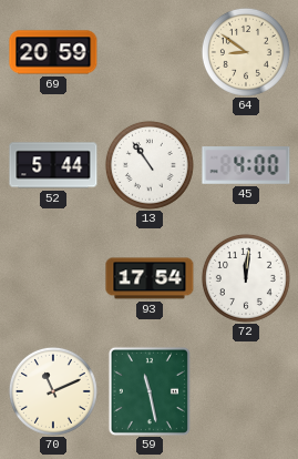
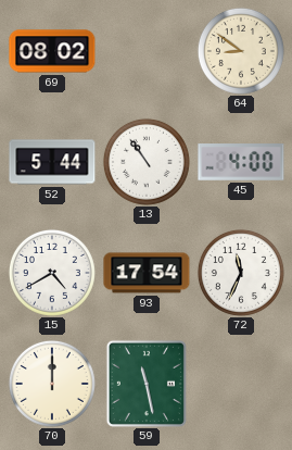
69: 20:59 -> 08:02
15: none -> 4:40
72: 12:01 -> 11:34
70: 11:11 -> 12:00
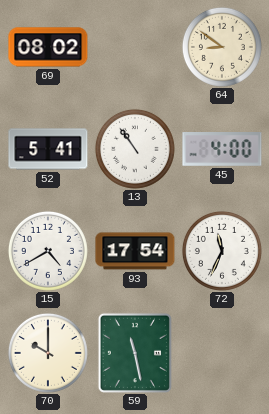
52: 5:44 -> 5:41
70: 12:00 -> 10:00
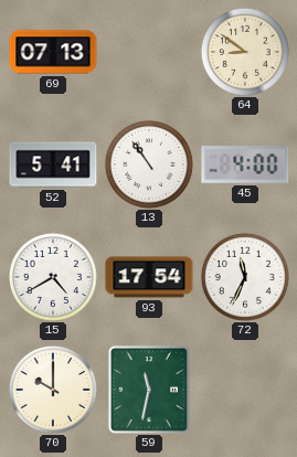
69: 08:02 -> 07:13
59: 11:28 -> 11:32
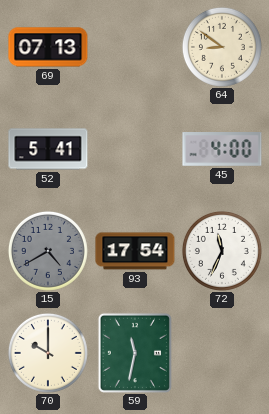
13: 10:54 -> none
15 dial: white -> grey
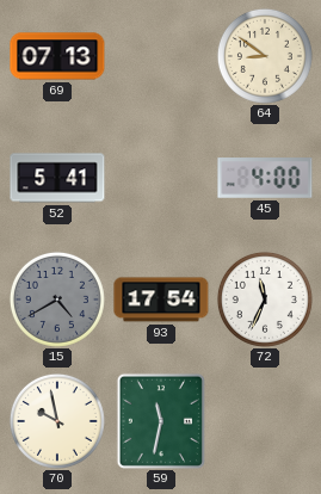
70: 10:00 -> 9:58
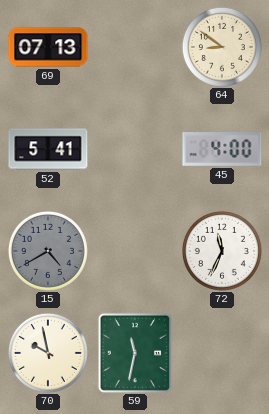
93: 17:54 -> none
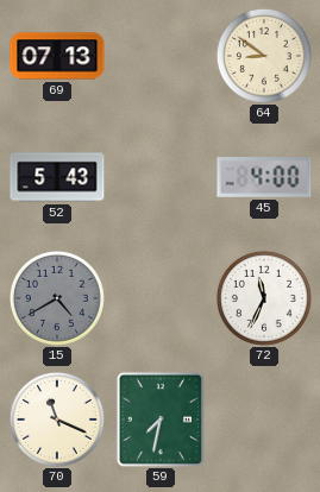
52: 5:41 -> 5:43
70: 9:58 -> 11:19
59: 11:32 -> 7:32
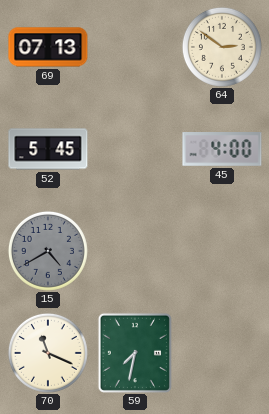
64: 8:51 -> 2:51
52: 5:43 -> 5:45
72: 11:34 -> none
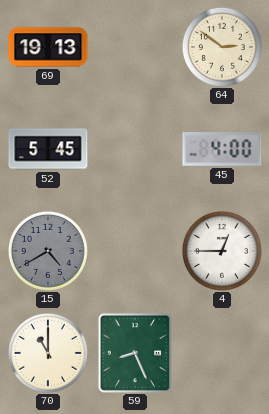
69: 07:13 -> 19:13
4: none -> 12:45
70: 11:19 -> 11:00
59: 7:32 -> 8:26
